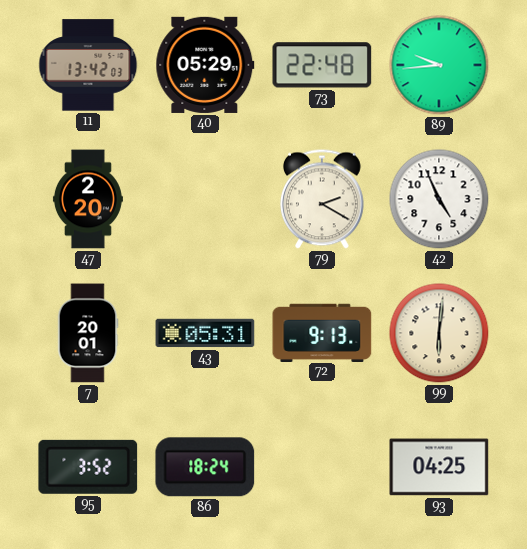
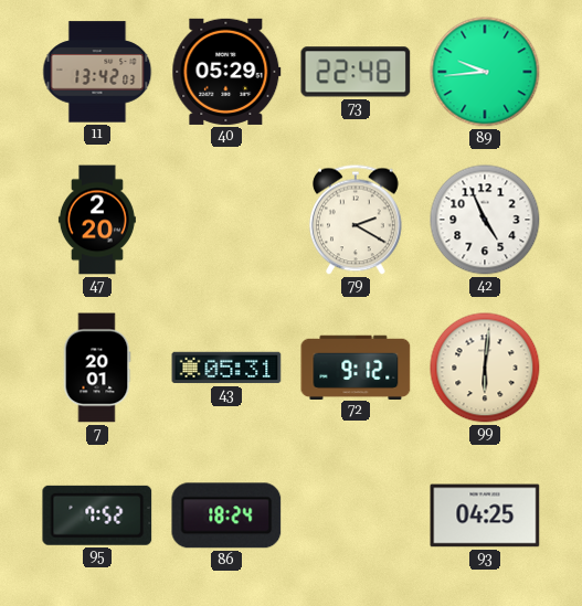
72: 9:13 -> 9:12
95: 3:52 -> 7:52
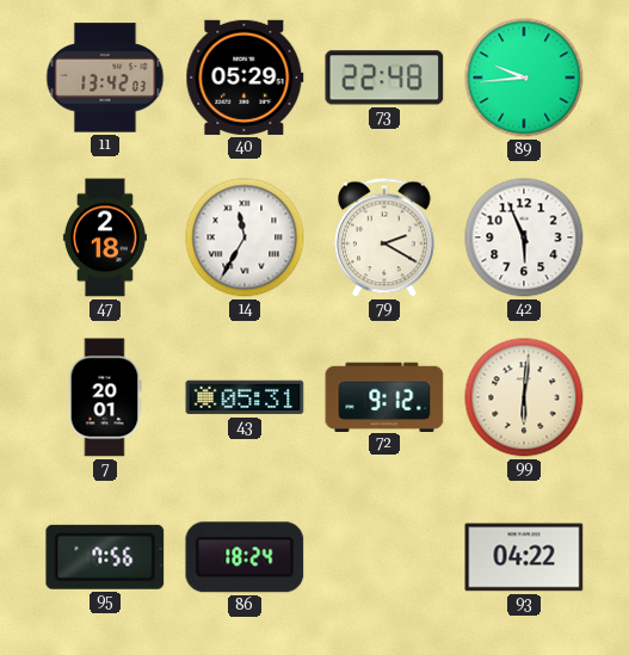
47: 2:20 -> 2:18
14: none -> 11:35
42: 4:56 -> 5:56
95: 7:52 -> 7:56
93: 04:25 -> 04:22
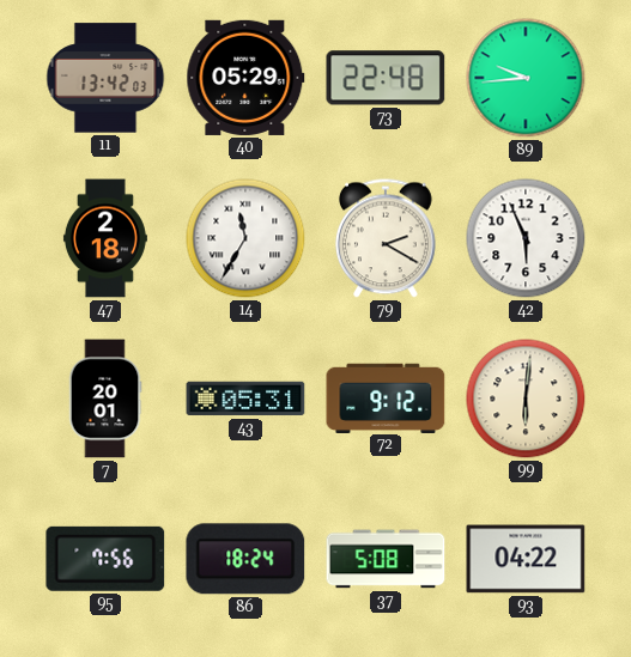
37: none -> 5:08
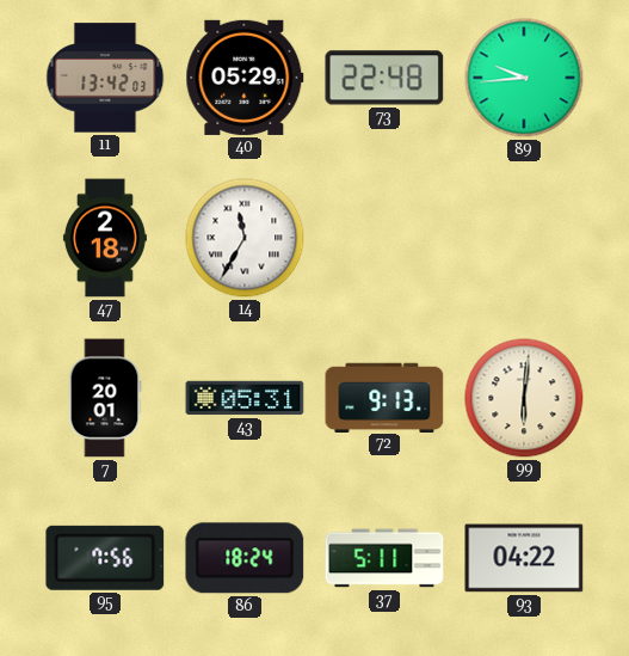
79: 2:20 -> none
42: 5:56 -> none
72: 9:12 -> 9:13
37: 5:08 -> 5:11
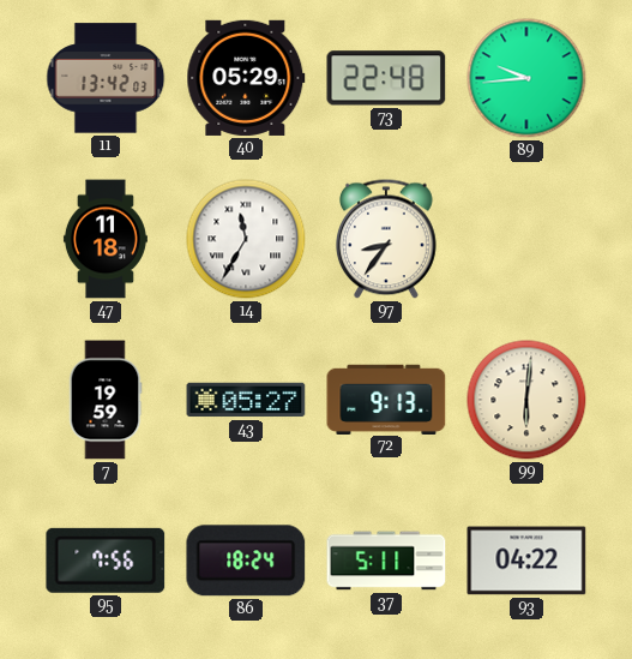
47: 2:18 -> 11:18
97: none -> 8:36
7: 20:01 -> 19:59
43: 05:31 -> 05:27
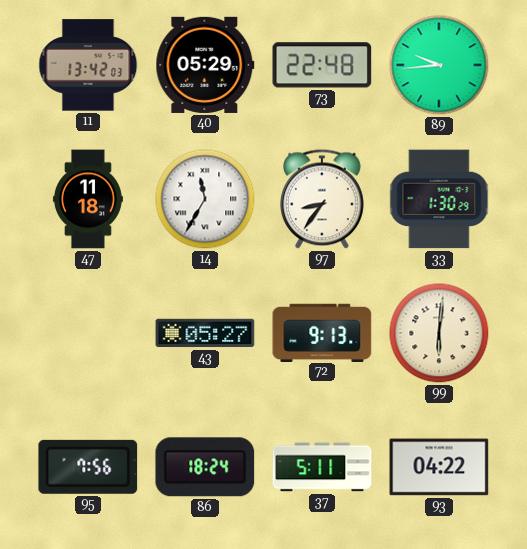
33: none -> 1:30
7: 19:59 -> none
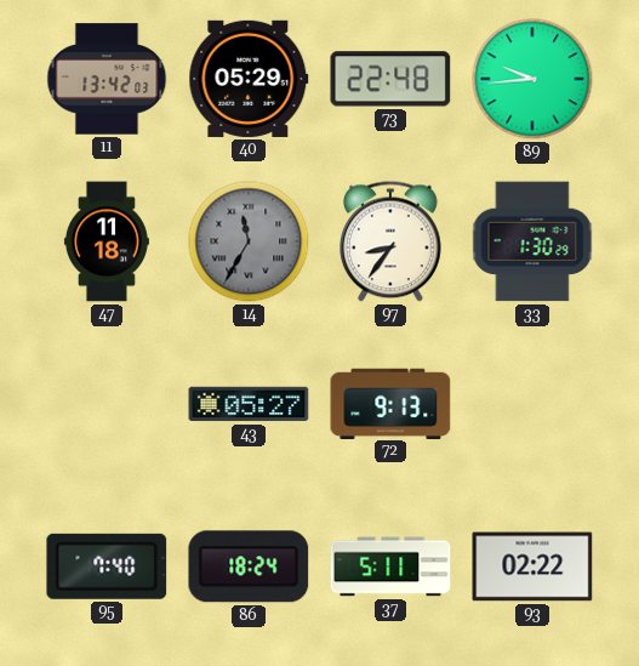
14 dial: white -> grey
99: 6:01 -> none
95: 7:56 -> 7:40
93: 04:22 -> 02:22
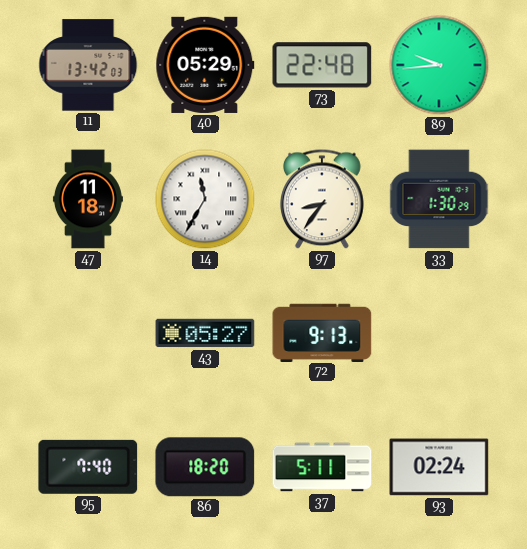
14 dial: grey -> white
86: 18:24 -> 18:20
93: 02:22 -> 02:24
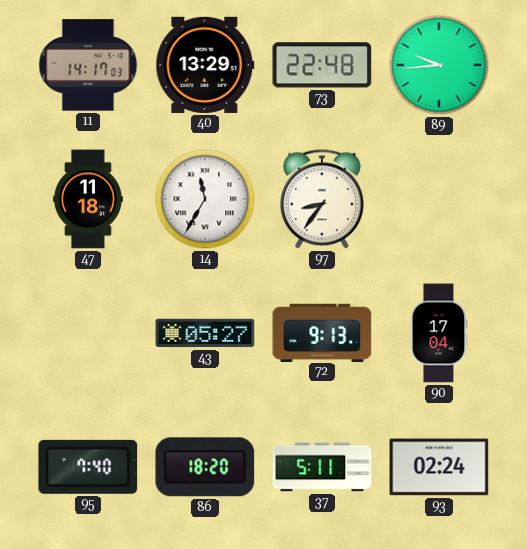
11: 13:42 -> 14:17
40: 05:29 -> 13:29
33: 1:30 -> none
90: none -> 17:04
